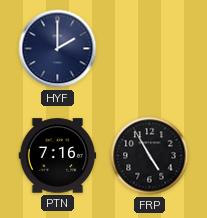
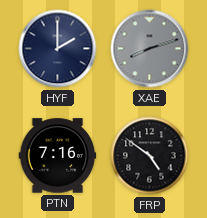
XAE: none -> 8:12
FRP: 4:55 -> 4:51
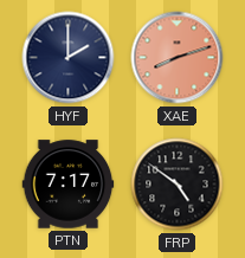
XAE dial: grey -> salmon
PTN: 7:16 -> 7:17
